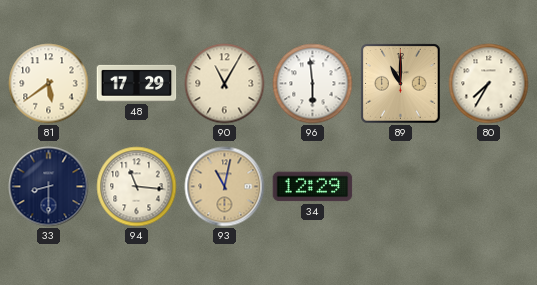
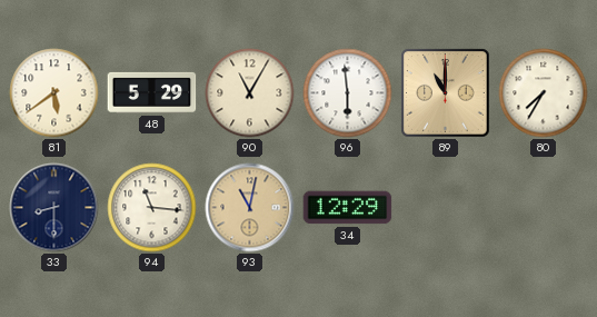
48: 17:29 -> 5:29
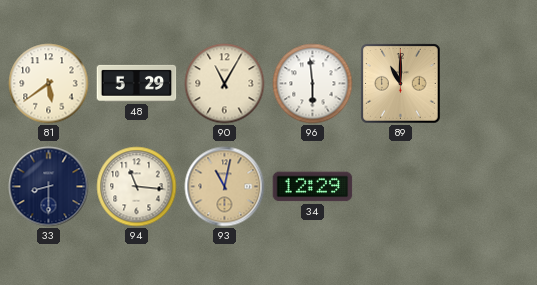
80: 7:35 -> none
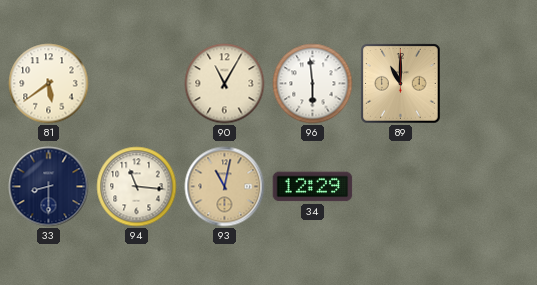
48: 5:29 -> none
